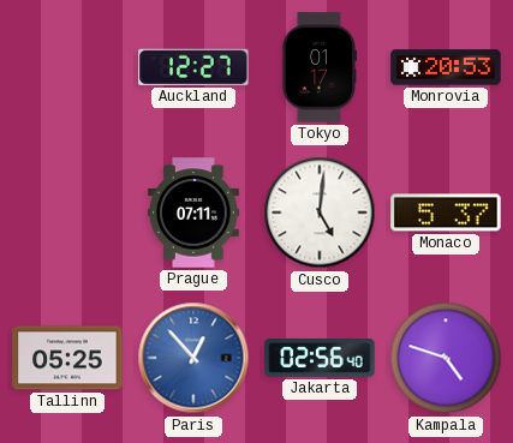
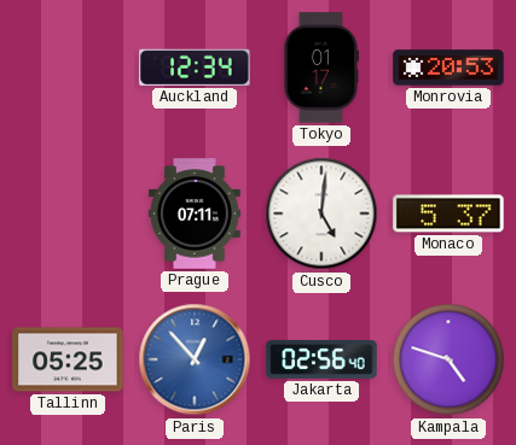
Auckland: 12:27 -> 12:34
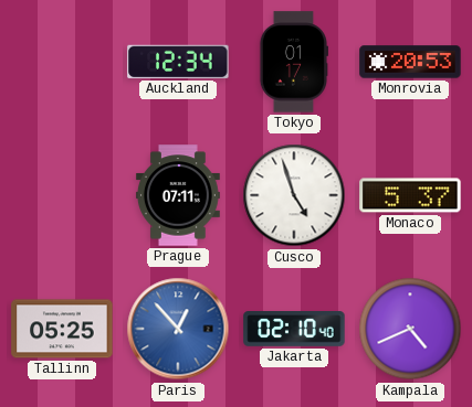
Cusco: 5:01 -> 4:57
Jakarta: 02:56 -> 02:10
Kampala: 4:48 -> 4:41
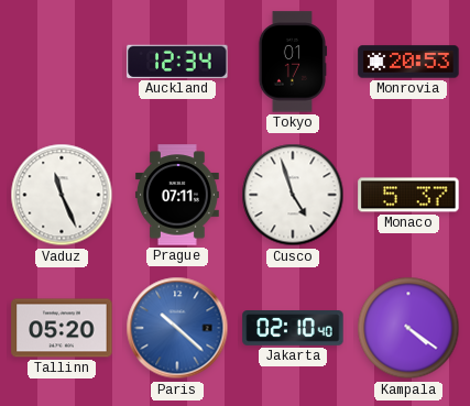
Vaduz: none -> 11:26
Tallinn: 05:25 -> 05:20
Paris: 12:53 -> 10:22
Kampala: 4:41 -> 4:21
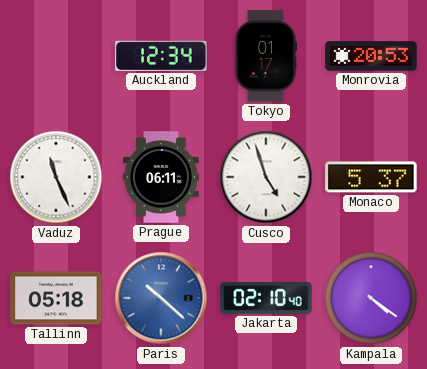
Prague: 07:11 -> 06:11
Tallinn: 05:20 -> 05:18
